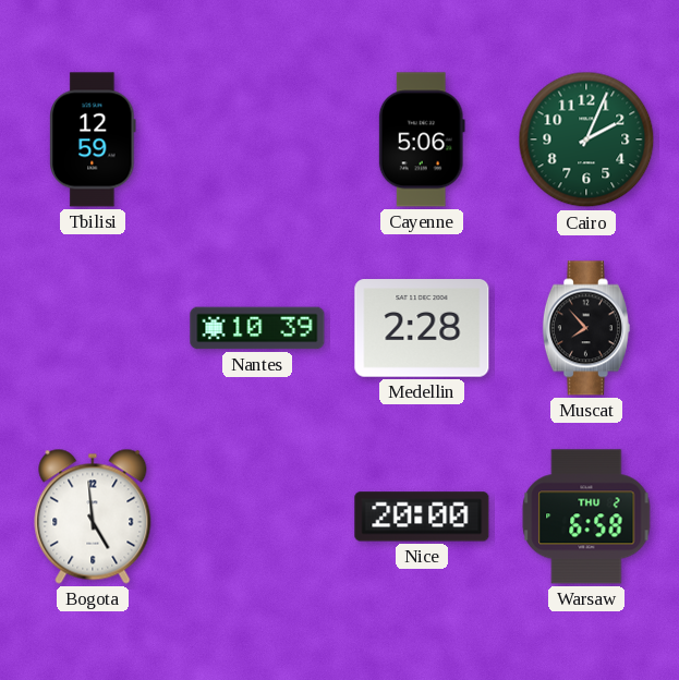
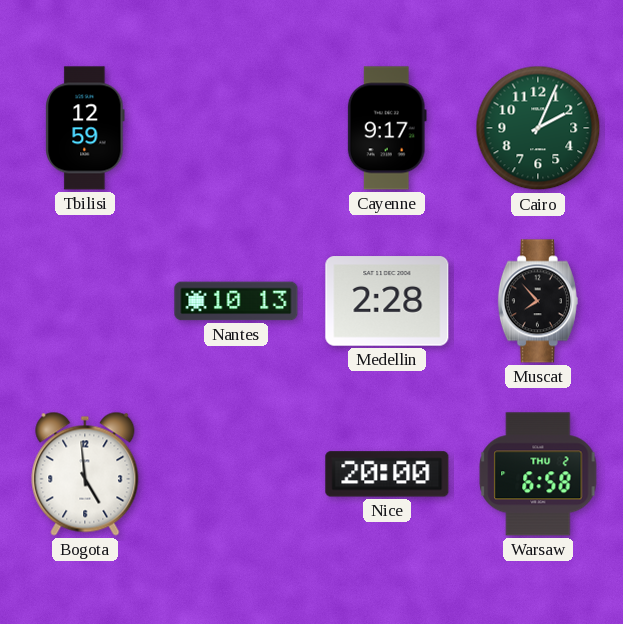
Cayenne: 5:06 -> 9:17
Nantes: 10:39 -> 10:13
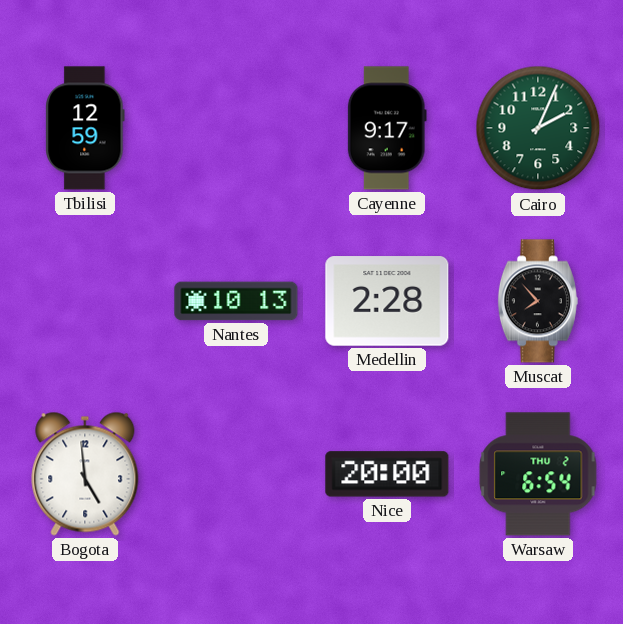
Warsaw: 6:58 -> 6:54
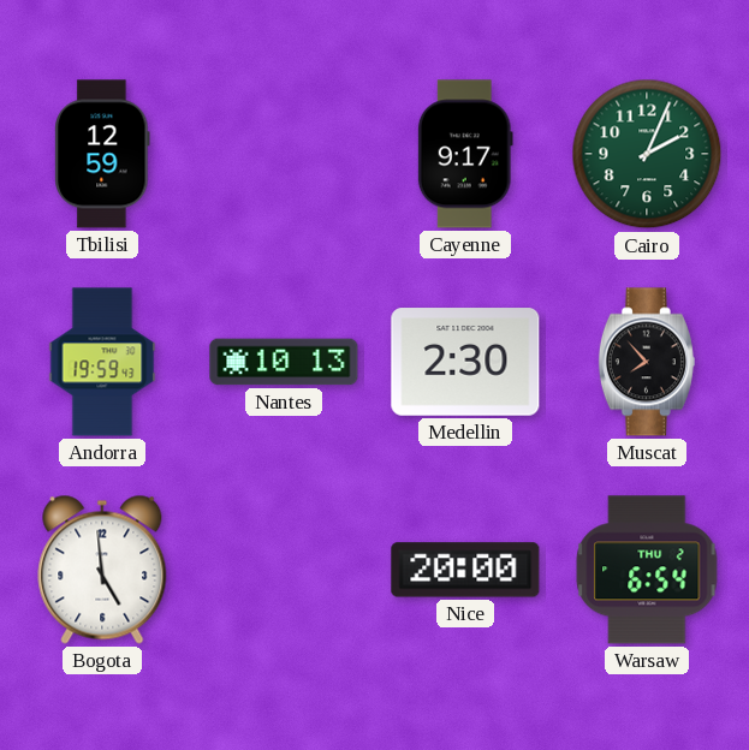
Andorra: none -> 19:59
Medellin: 2:28 -> 2:30
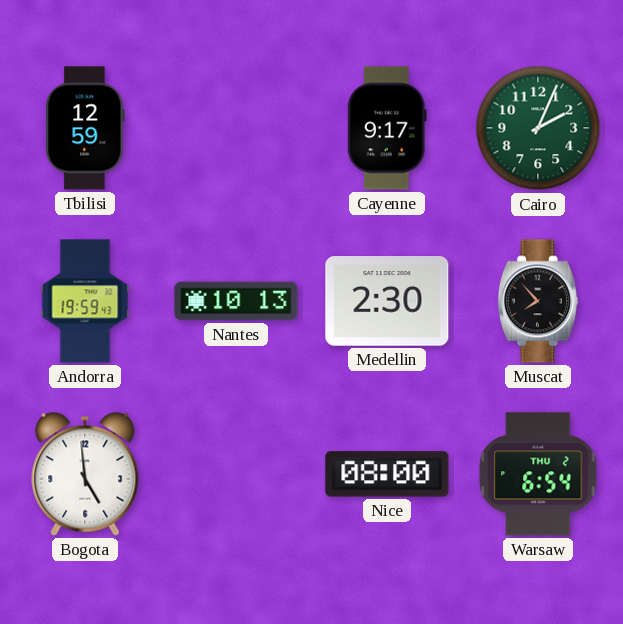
Nice: 20:00 -> 08:00
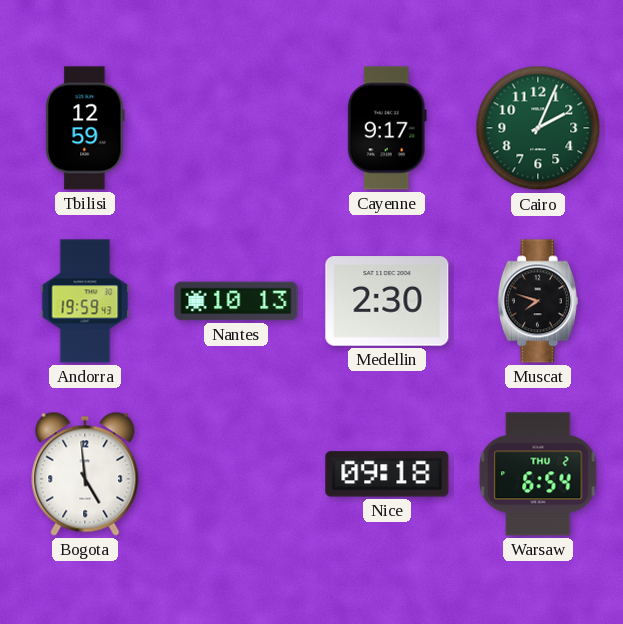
Muscat: 7:53 -> 7:48
Nice: 08:00 -> 09:18
